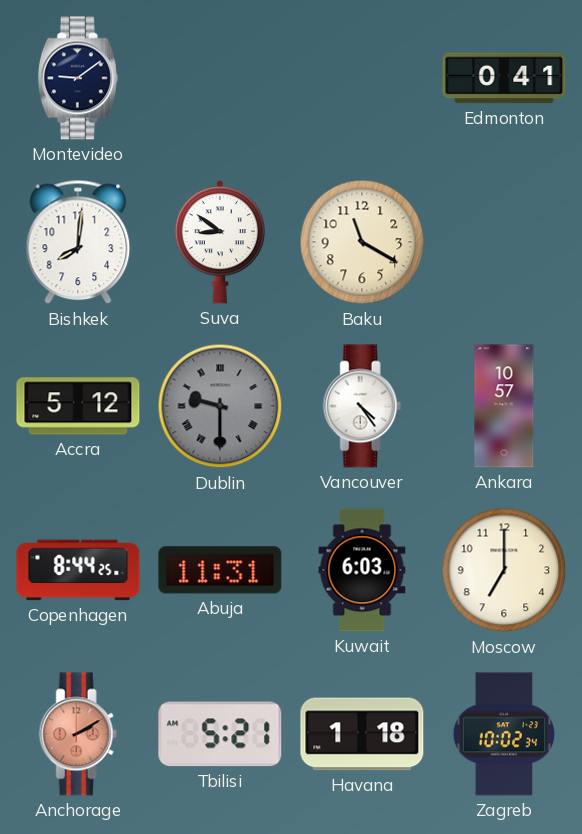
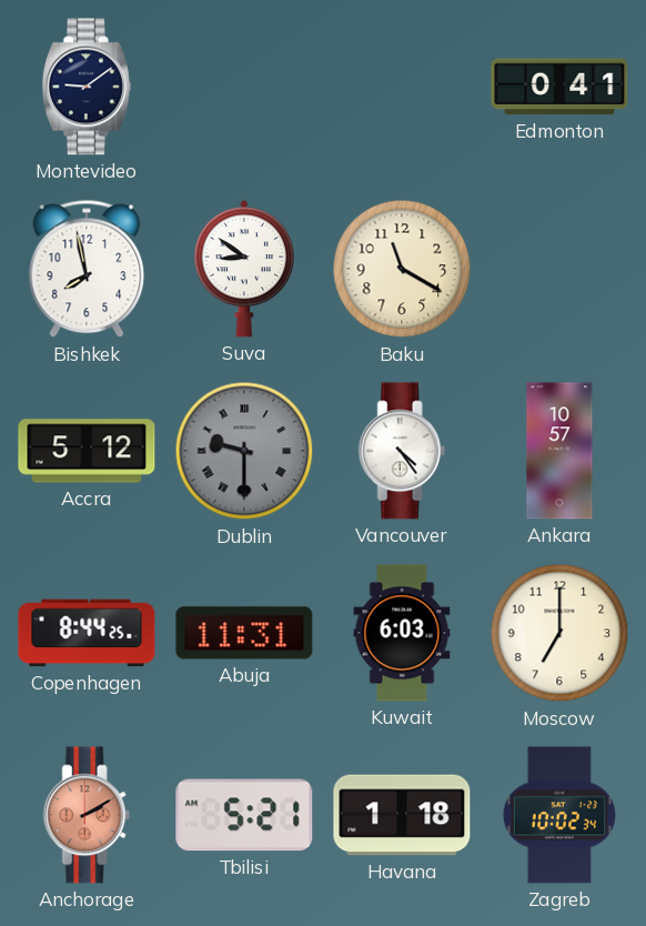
Bishkek: 8:01 -> 7:58
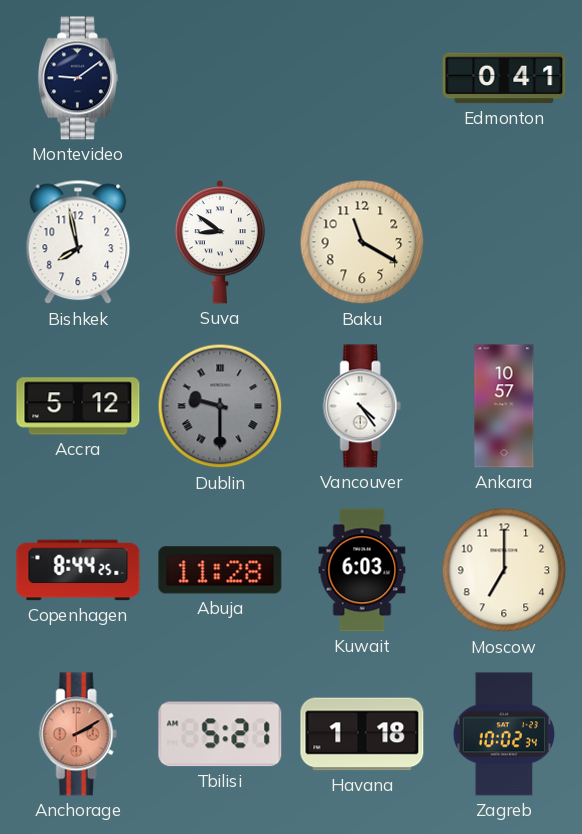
Abuja: 11:31 -> 11:28
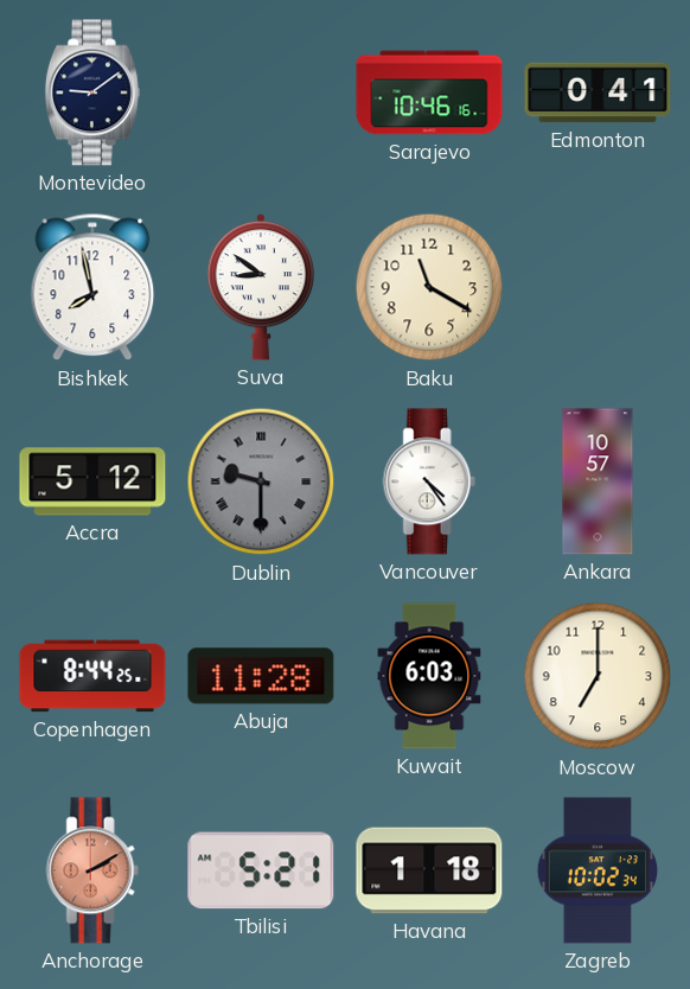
Sarajevo: none -> 10:46
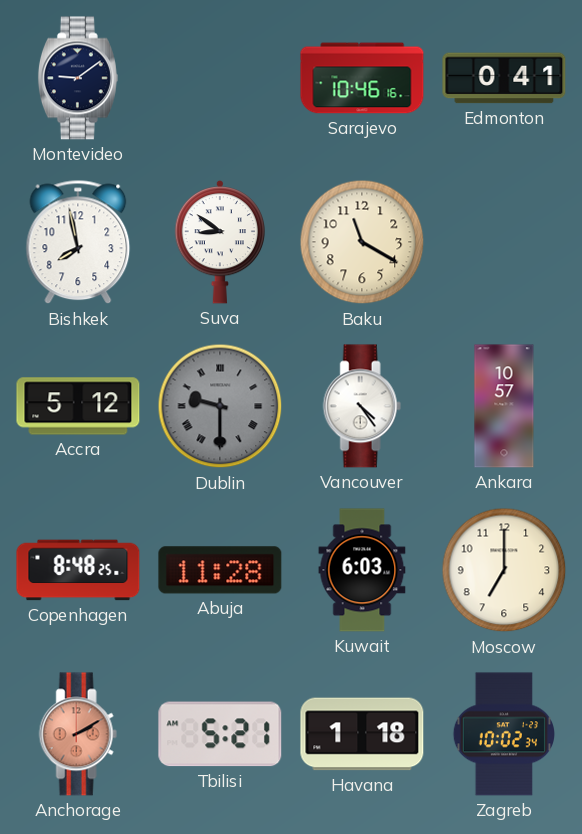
Copenhagen: 8:44 -> 8:48
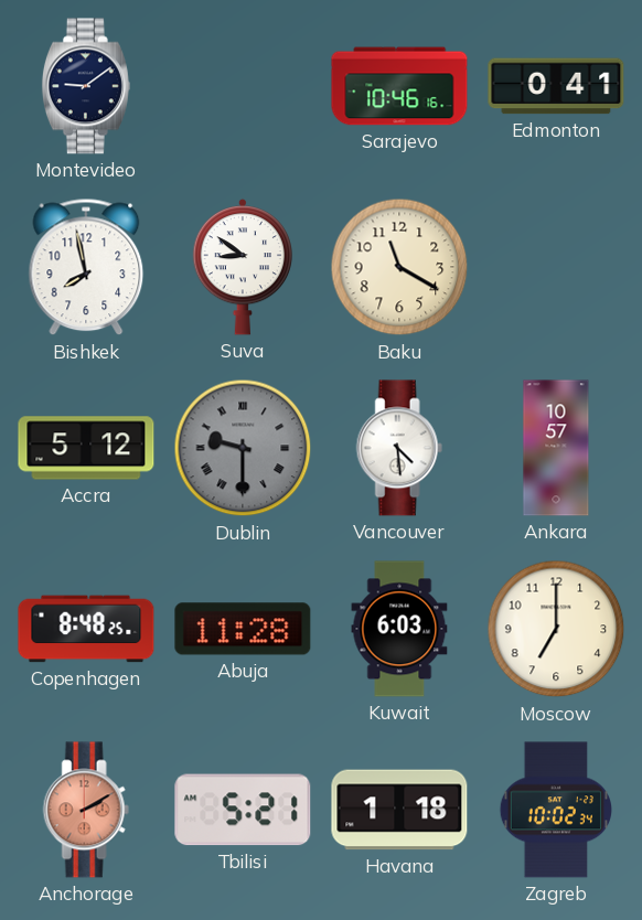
Vancouver: 4:24 -> 4:29
